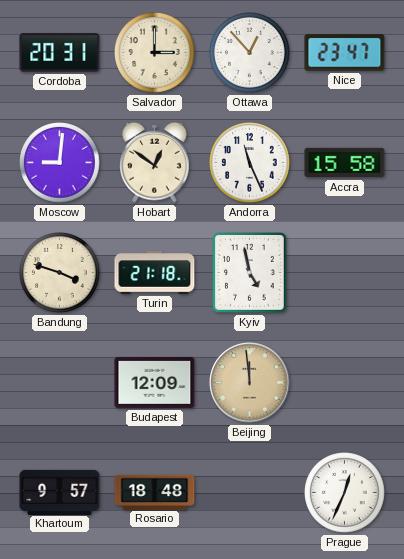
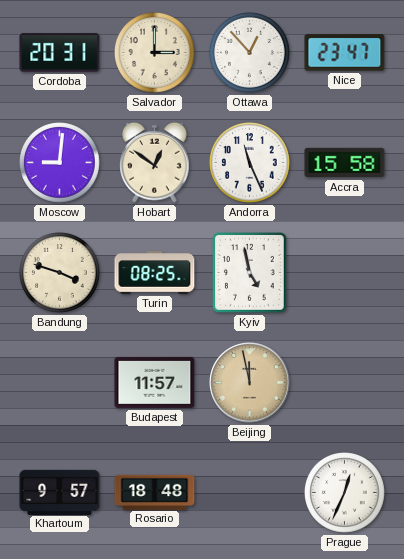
Turin: 21:18 -> 08:25
Budapest: 12:09 -> 11:57
Beijing: 11:59 -> 11:58
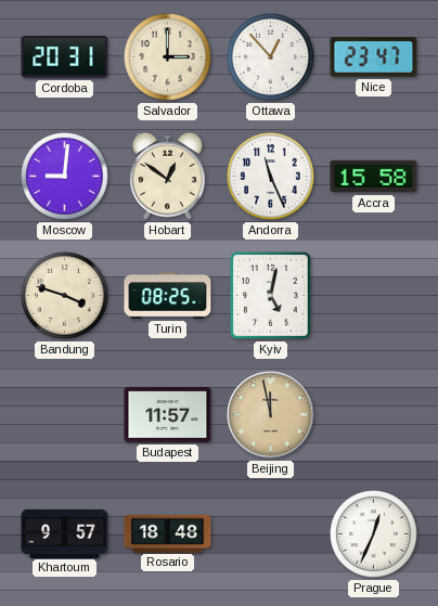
Kyiv: 4:58 -> 5:02
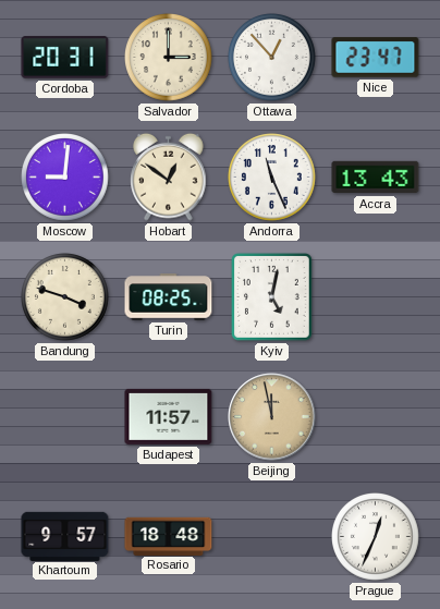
Accra: 15:58 -> 13:43
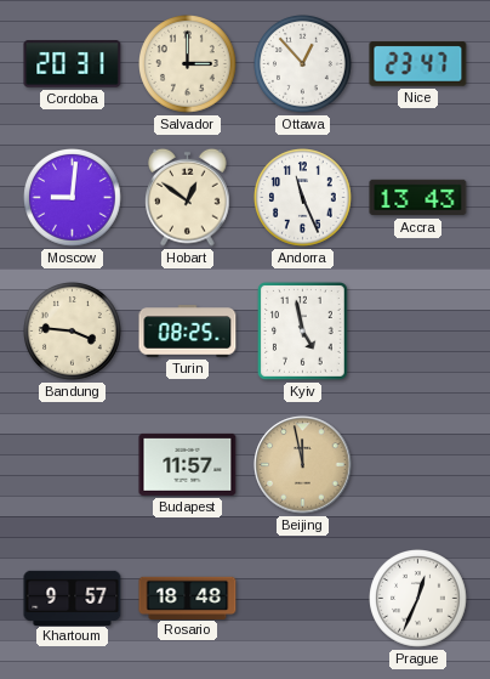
Bandung: 3:48 -> 3:46
Kyiv: 5:02 -> 4:58
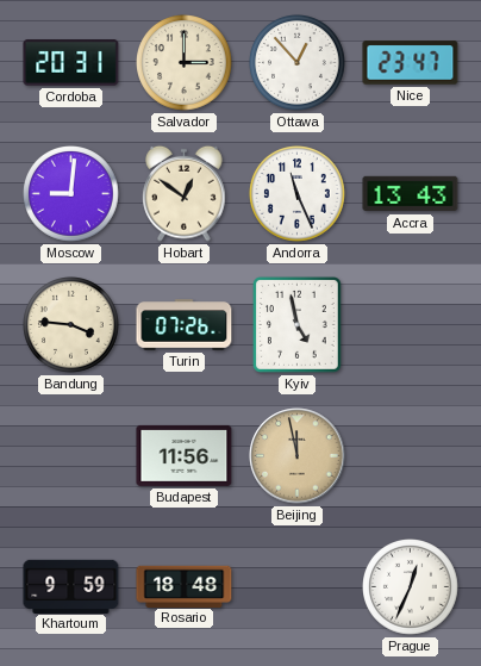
Turin: 08:25 -> 07:26
Budapest: 11:57 -> 11:56
Khartoum: 9:57 -> 9:59
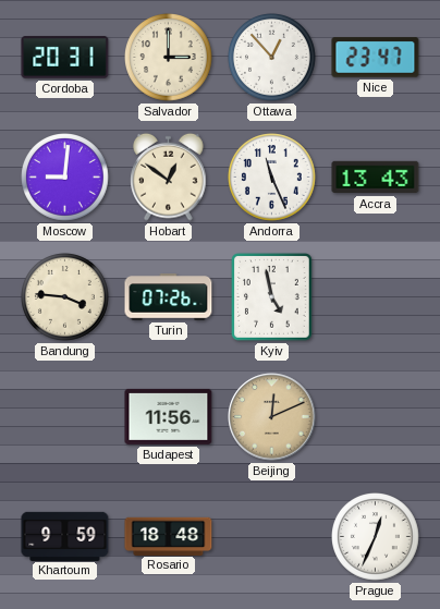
Beijing: 11:58 -> 12:11
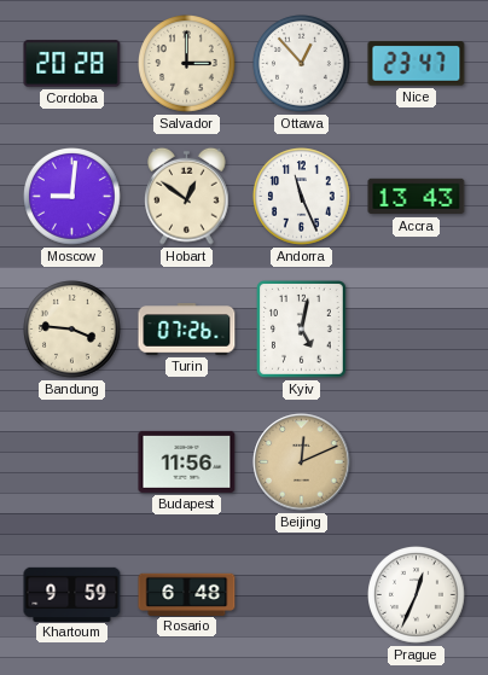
Cordoba: 20:31 -> 20:28
Kyiv: 4:58 -> 5:02
Rosario: 18:48 -> 6:48
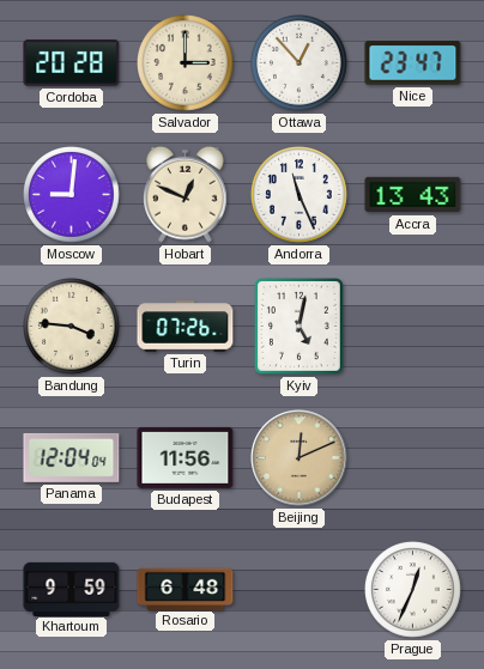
Hobart: 12:51 -> 12:49
Panama: none -> 12:04
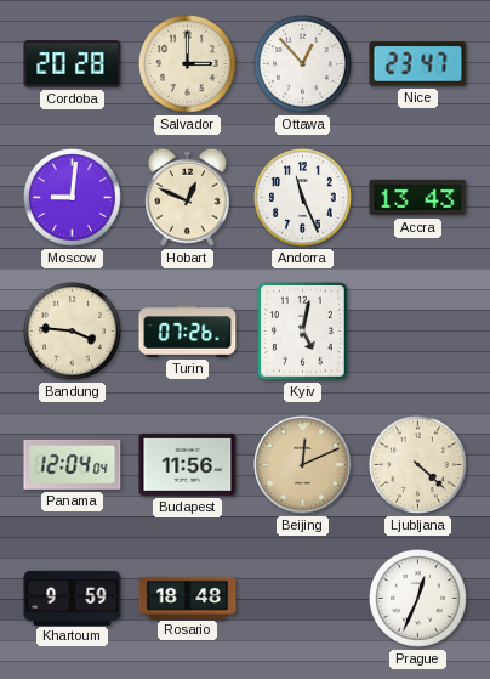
Ljubljana: none -> 4:22
Rosario: 6:48 -> 18:48
